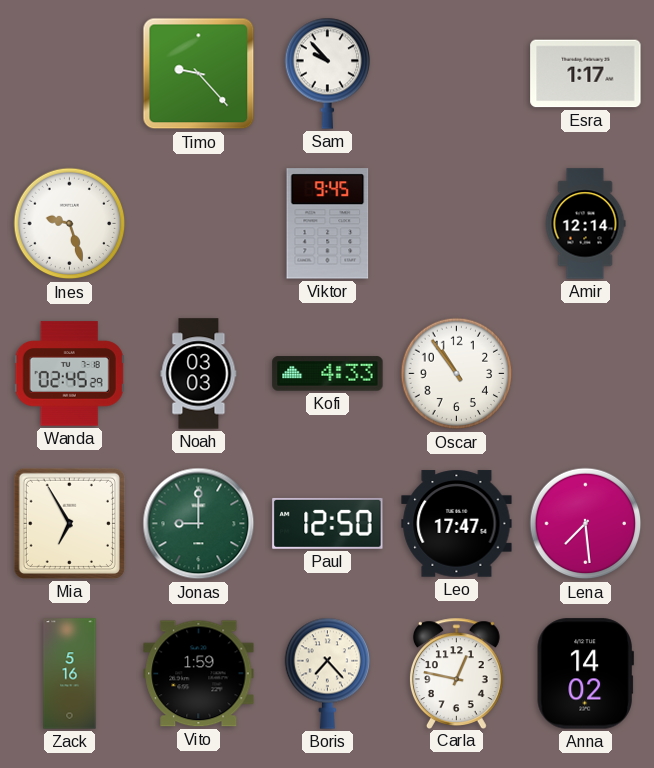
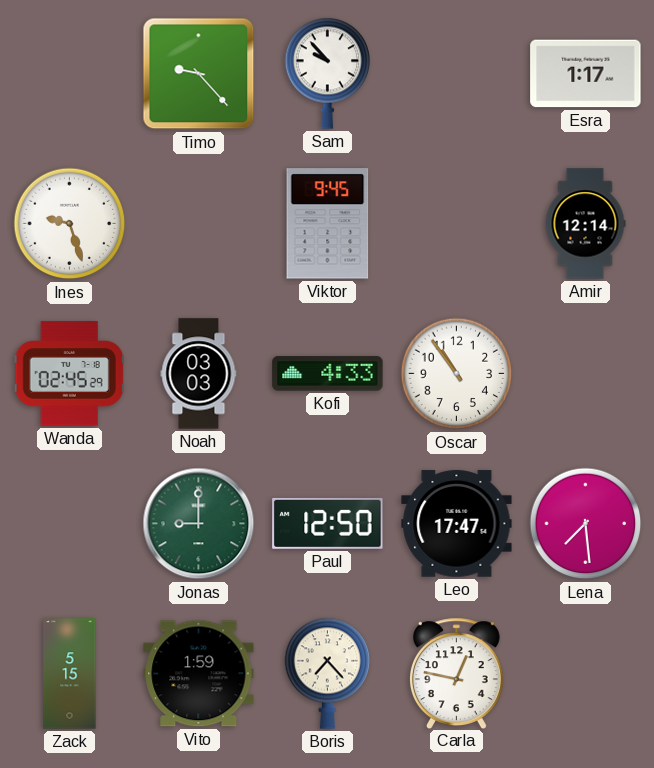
Mia: 6:55 -> none
Zack: 5:16 -> 5:15
Anna: 14:02 -> none
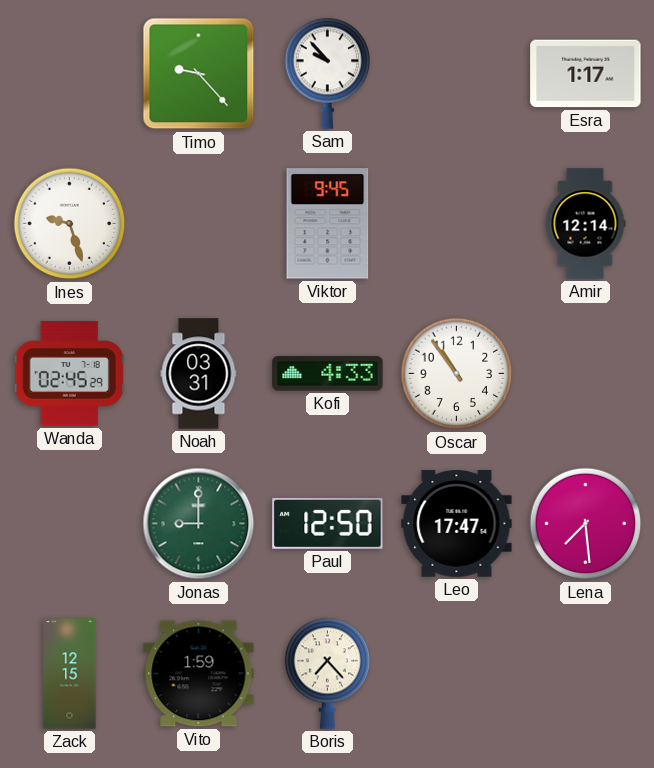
Noah: 03:03 -> 03:31
Zack: 5:15 -> 12:15
Carla: 12:47 -> none
